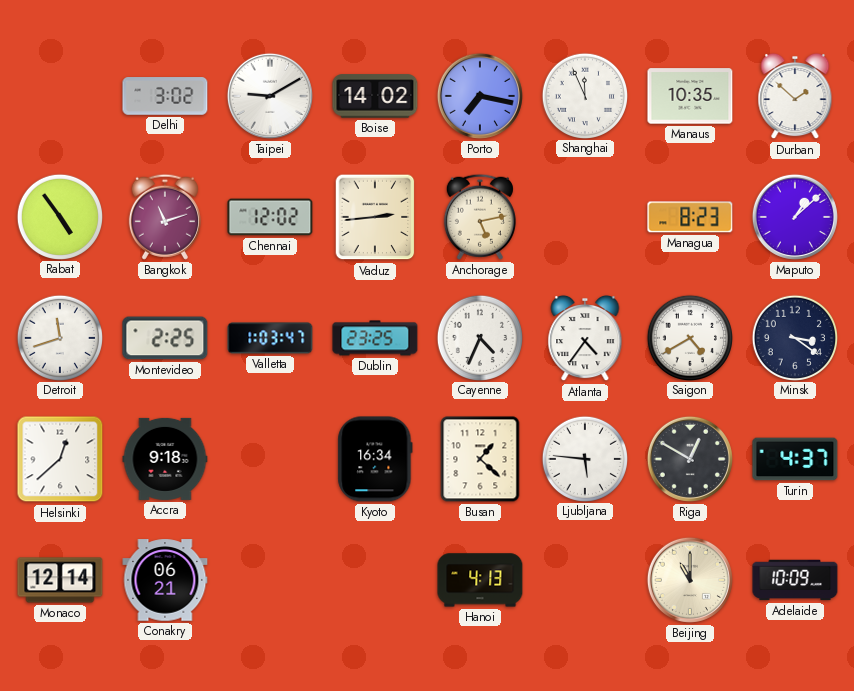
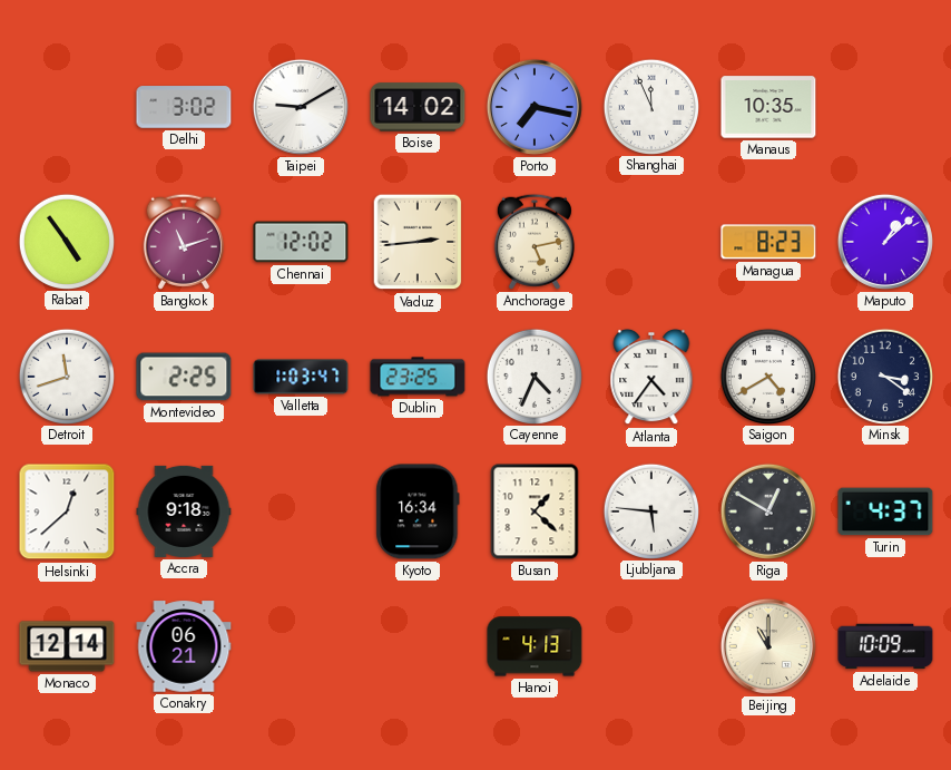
Durban: 1:52 -> none
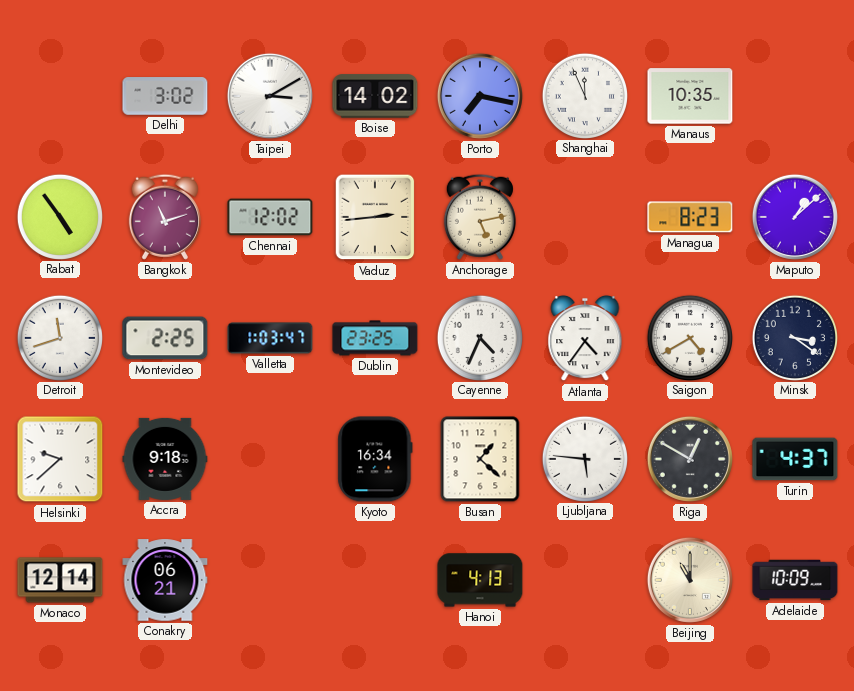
Taipei: 9:10 -> 3:10
Helsinki: 12:38 -> 9:38
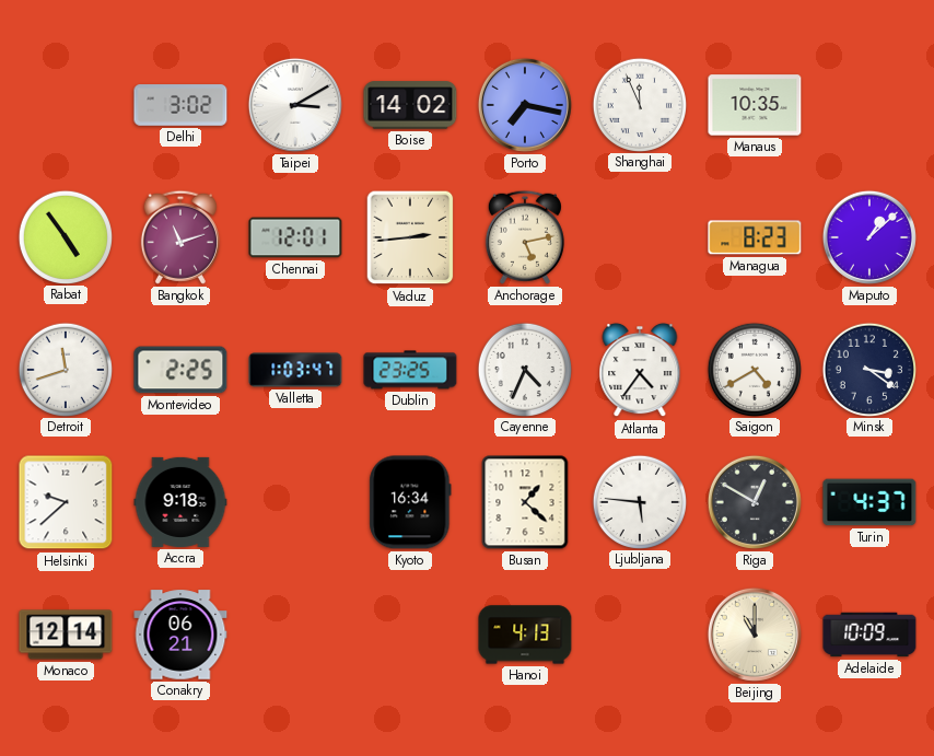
Chennai: 12:02 -> 12:01
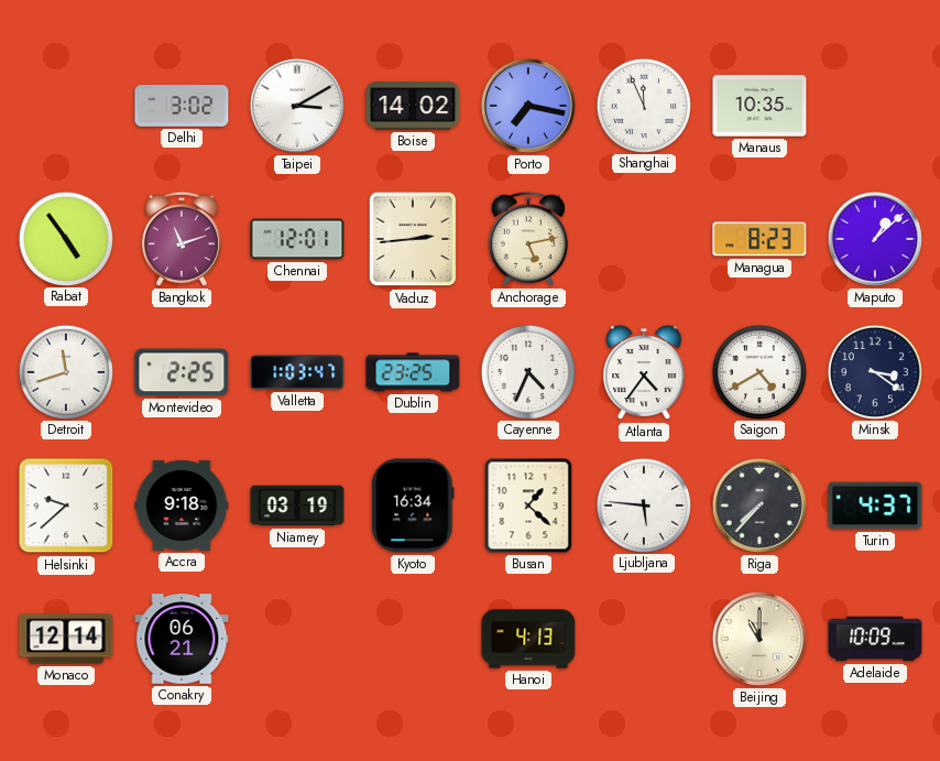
Niamey: none -> 03:19
Riga: 12:50 -> 7:37
